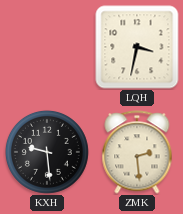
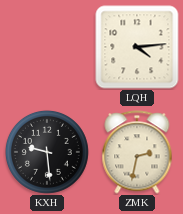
LQH: 3:32 -> 4:14
ZMK: 2:29 -> 2:32
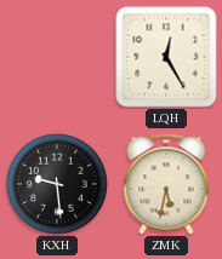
LQH: 4:14 -> 12:25
ZMK: 2:32 -> 5:32
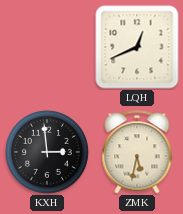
LQH: 12:25 -> 12:41
KXH: 9:29 -> 2:59
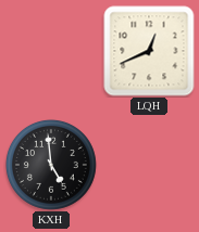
KXH: 2:59 -> 4:59
ZMK: 5:32 -> none
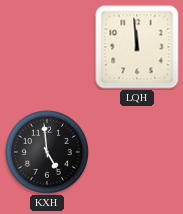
LQH: 12:41 -> 11:59
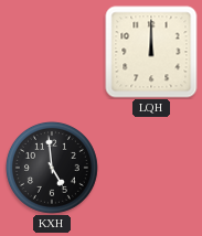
LQH: 11:59 -> 12:00
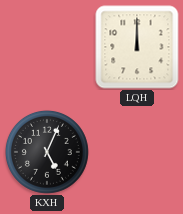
KXH: 4:59 -> 5:04
